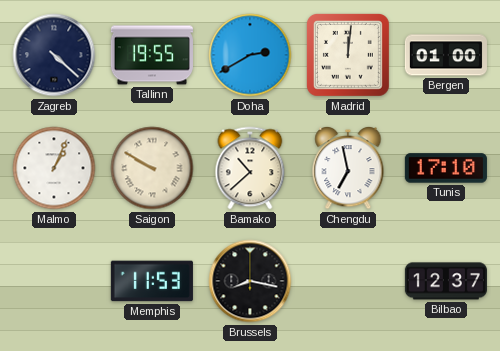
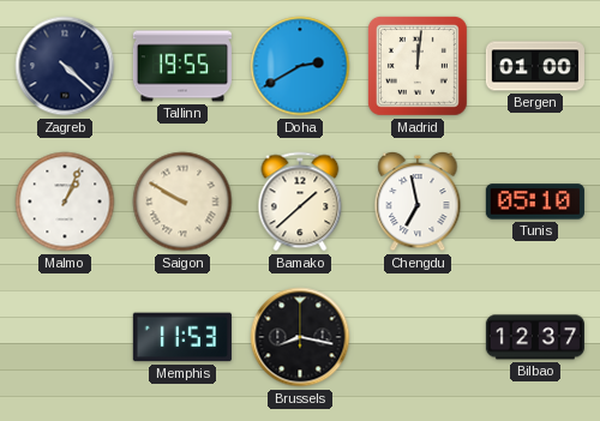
Bamako: 10:38 -> 1:38
Tunis: 17:10 -> 05:10
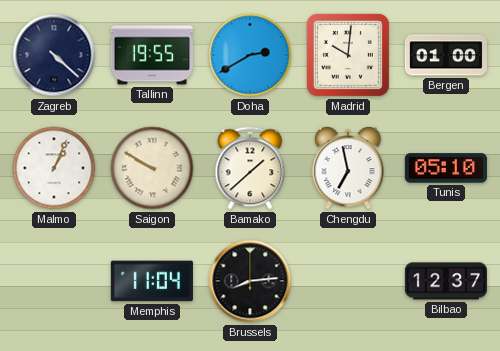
Madrid: 12:01 -> 10:01
Memphis: 11:53 -> 11:04
Brussels: 8:17 -> 8:14
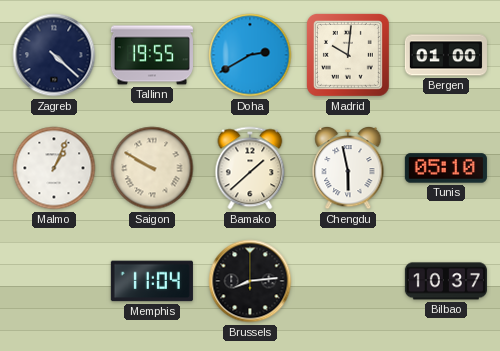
Chengdu: 6:58 -> 5:58
Bilbao: 12:37 -> 10:37
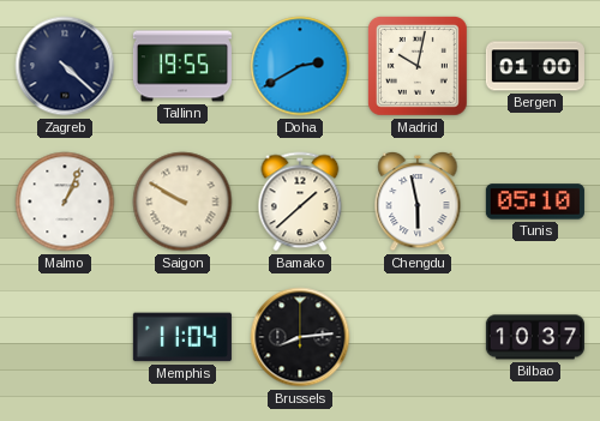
Madrid: 10:01 -> 10:02
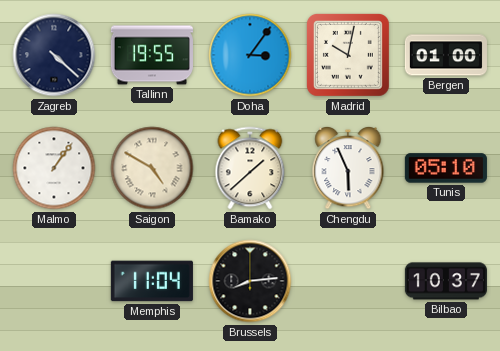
Doha: 2:40 -> 3:06
Malmo: 1:04 -> 1:06
Saigon: 9:50 -> 4:50
Chengdu: 5:58 -> 5:56
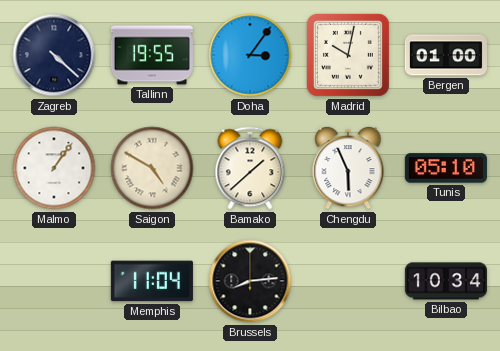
Bilbao: 10:37 -> 10:34
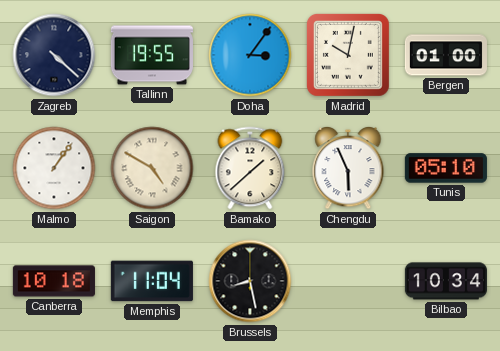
Canberra: none -> 10:18
Brussels: 8:14 -> 8:28
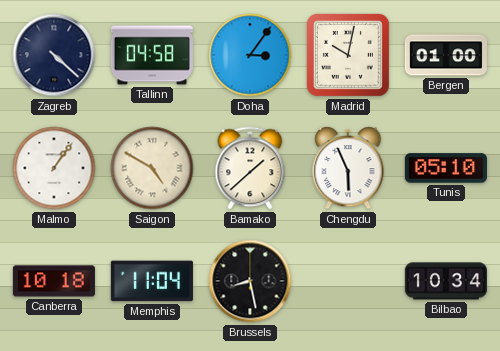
Tallinn: 19:55 -> 04:58
